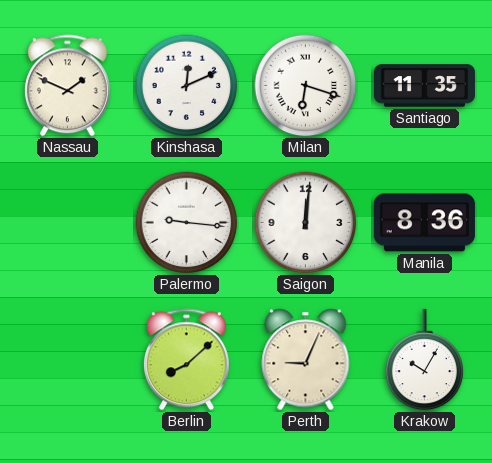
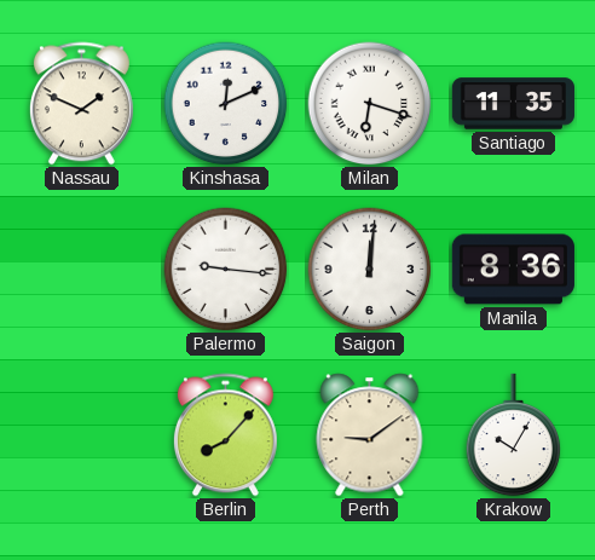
Berlin: 8:08 -> 8:07
Perth: 9:04 -> 9:09
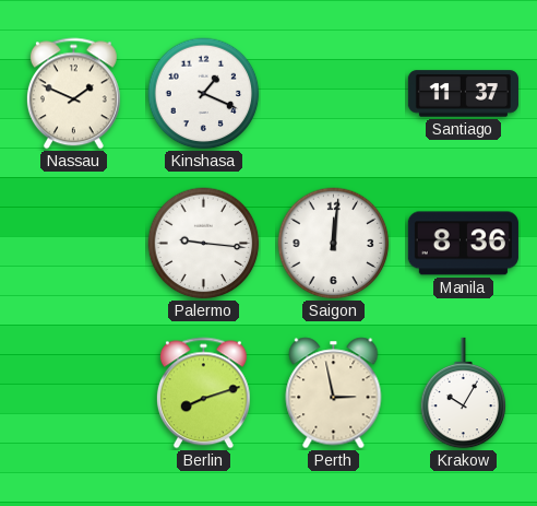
Kinshasa: 12:11 -> 1:19
Milan: 6:18 -> none
Santiago: 11:35 -> 11:37
Berlin: 8:07 -> 8:12
Perth: 9:09 -> 2:58
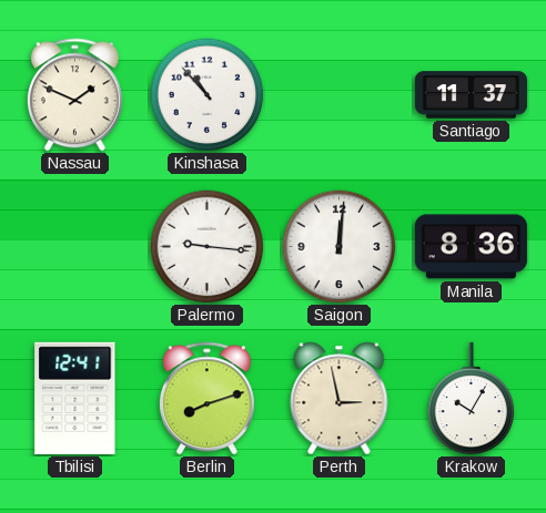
Kinshasa: 1:19 -> 10:53
Tbilisi: none -> 12:41
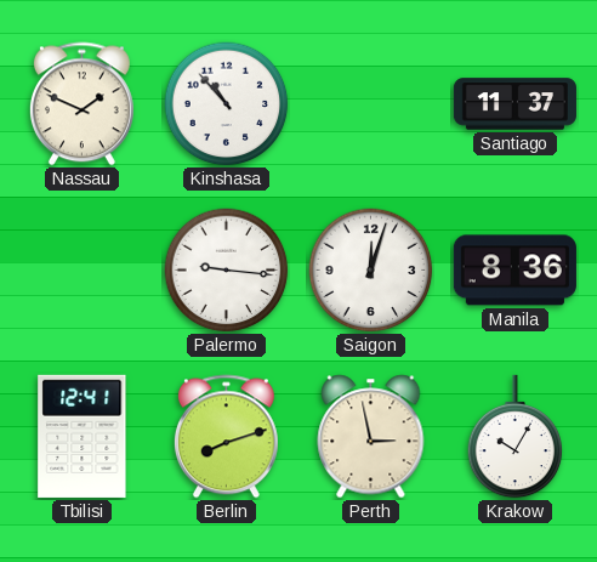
Saigon: 12:01 -> 12:03
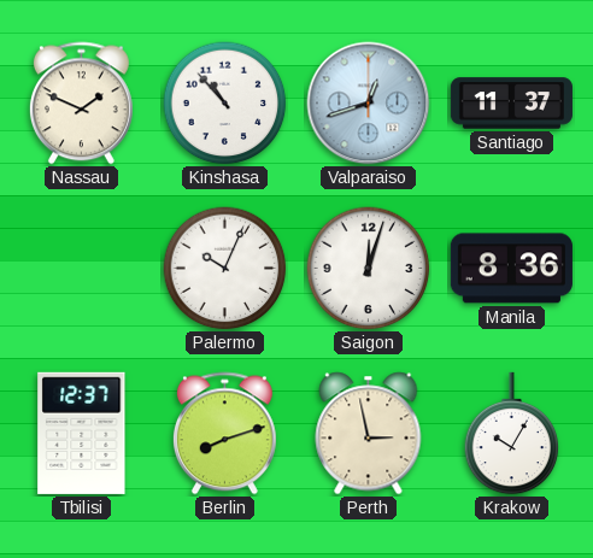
Valparaiso: none -> 12:42
Palermo: 9:16 -> 10:04
Tbilisi: 12:41 -> 12:37
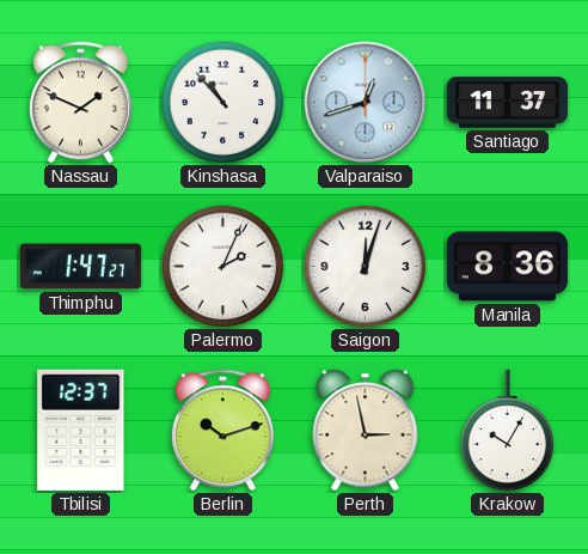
Thimphu: none -> 1:47
Palermo: 10:04 -> 2:04
Berlin: 8:12 -> 10:12
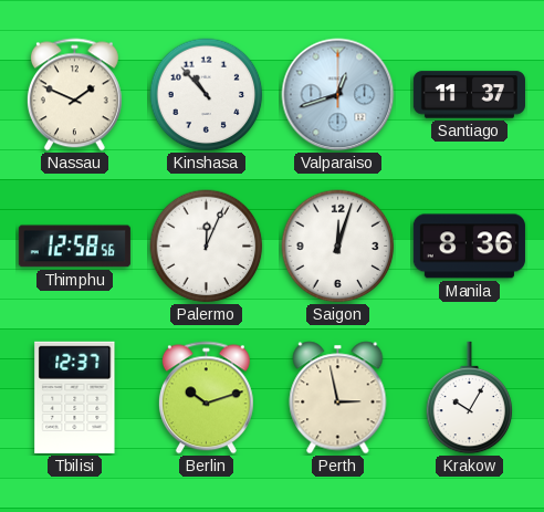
Thimphu: 1:47 -> 12:58
Palermo: 2:04 -> 12:04
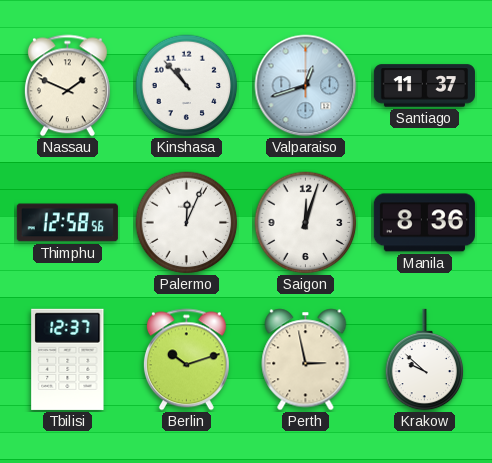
Krakow: 10:05 -> 9:52
